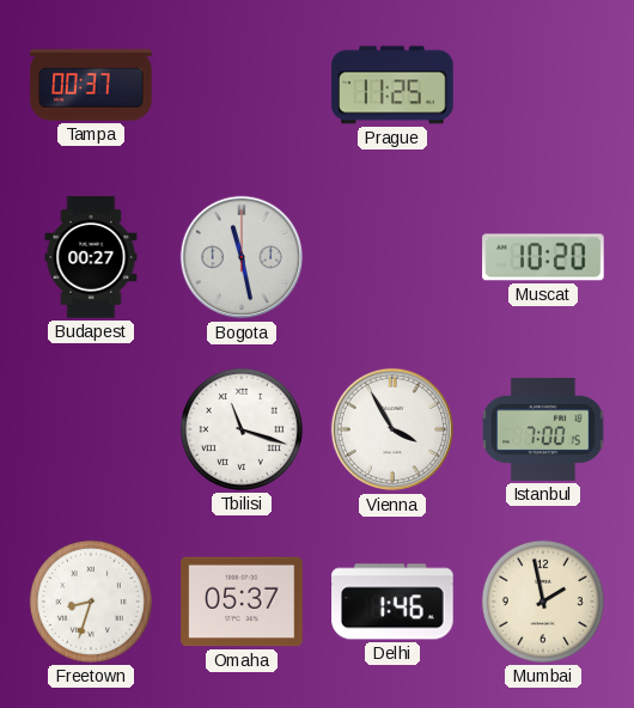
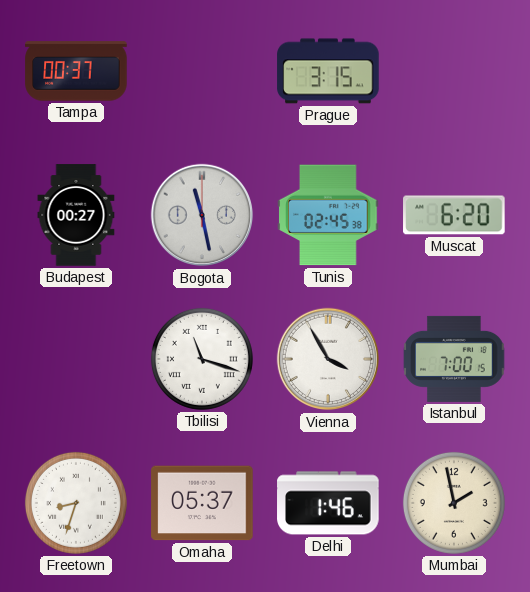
Prague: 11:25 -> 3:15
Tunis: none -> 02:45
Muscat: 10:20 -> 6:20
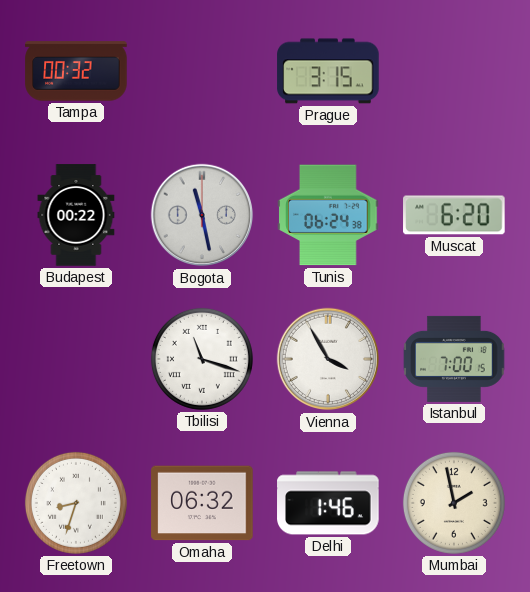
Tampa: 00:37 -> 00:32
Budapest: 00:27 -> 00:22
Tunis: 02:45 -> 06:24
Omaha: 05:37 -> 06:32
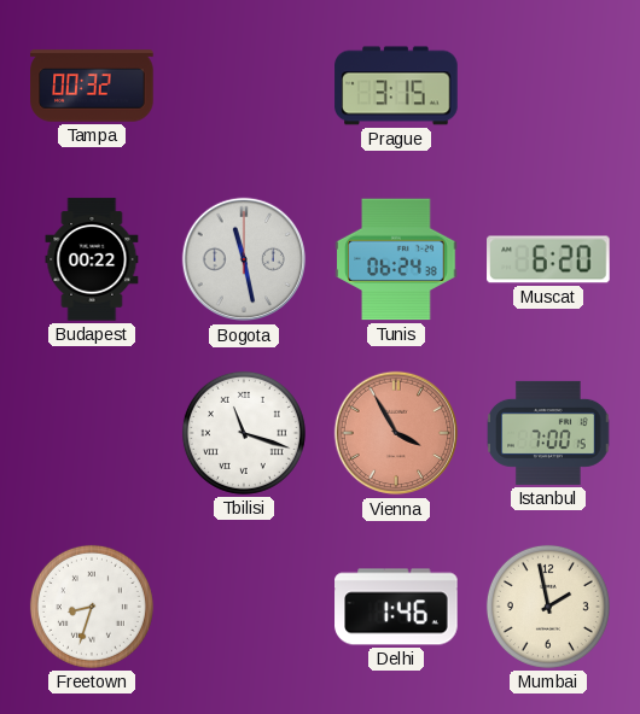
Vienna dial: white -> salmon
Omaha: 06:32 -> none
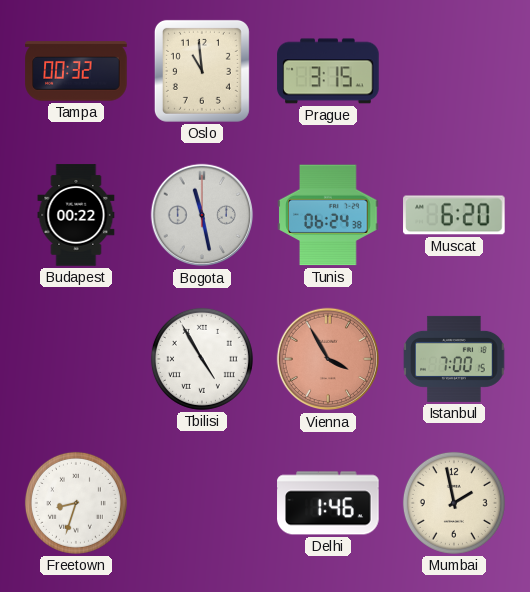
Oslo: none -> 10:59
Tbilisi: 11:18 -> 4:55
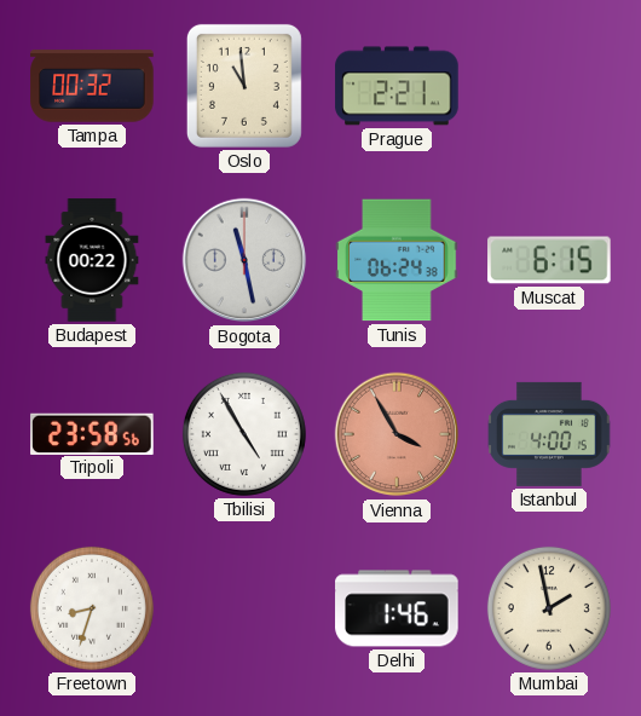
Prague: 3:15 -> 2:21
Muscat: 6:20 -> 6:15
Tripoli: none -> 23:58
Istanbul: 7:00 -> 4:00
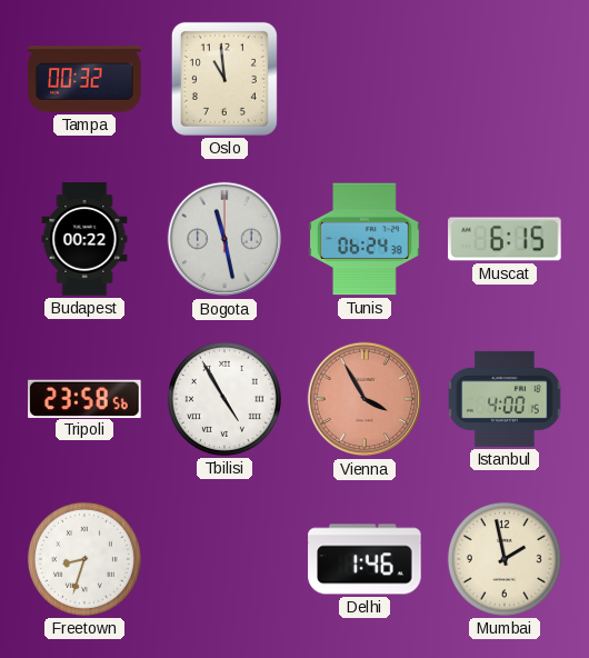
Prague: 2:21 -> none
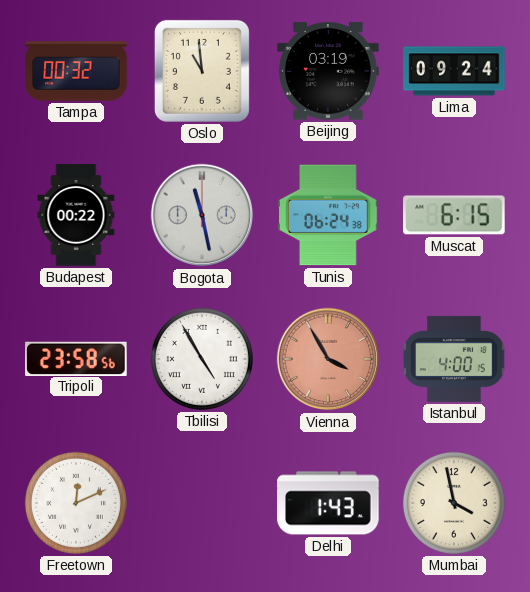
Beijing: none -> 03:19
Lima: none -> 09:24
Freetown: 8:33 -> 12:11
Delhi: 1:46 -> 1:43
Mumbai: 1:58 -> 3:58
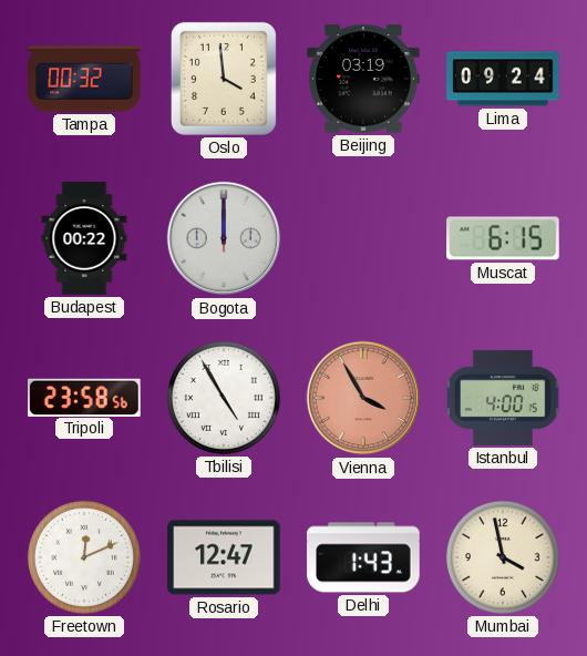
Oslo: 10:59 -> 3:59
Bogota: 11:28 -> 12:00
Tunis: 06:24 -> none
Rosario: none -> 12:47
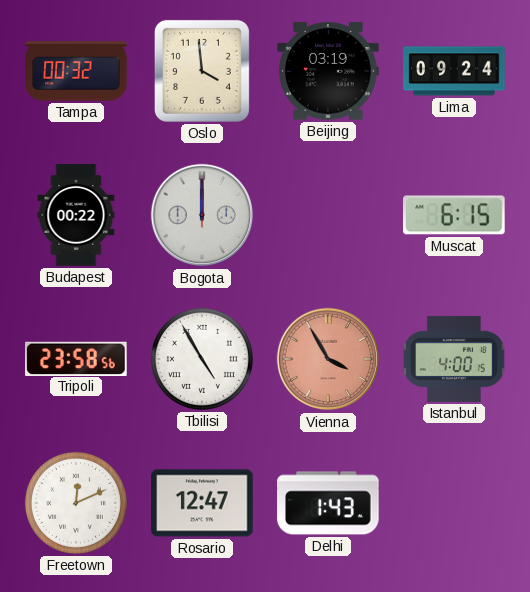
Mumbai: 3:58 -> none
